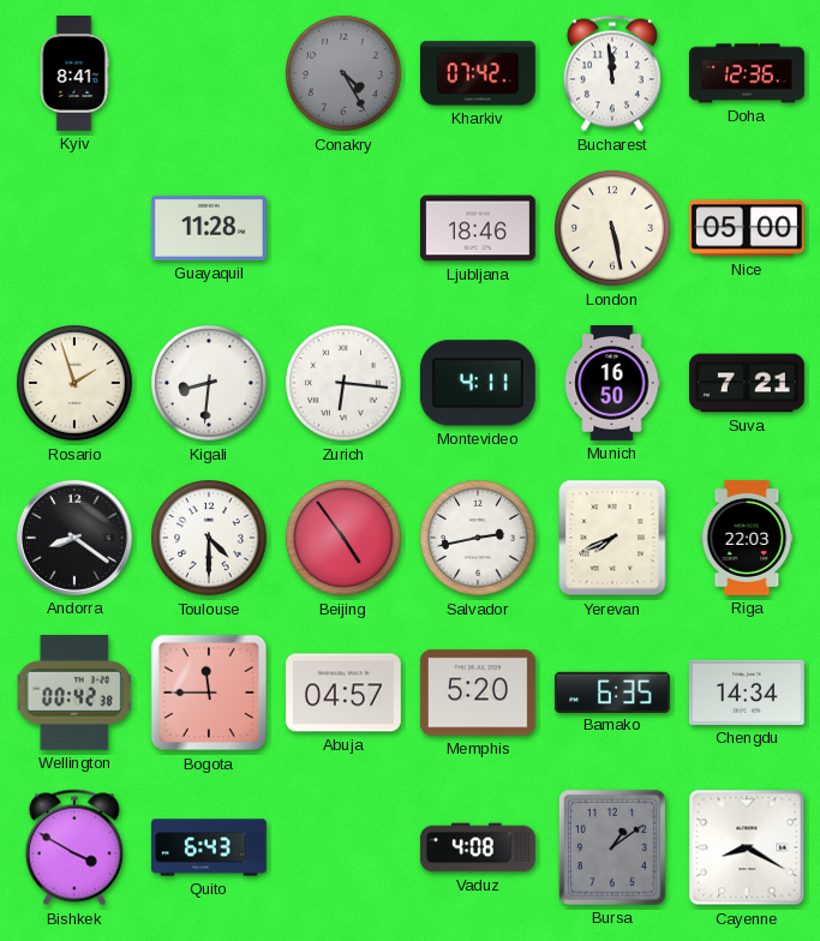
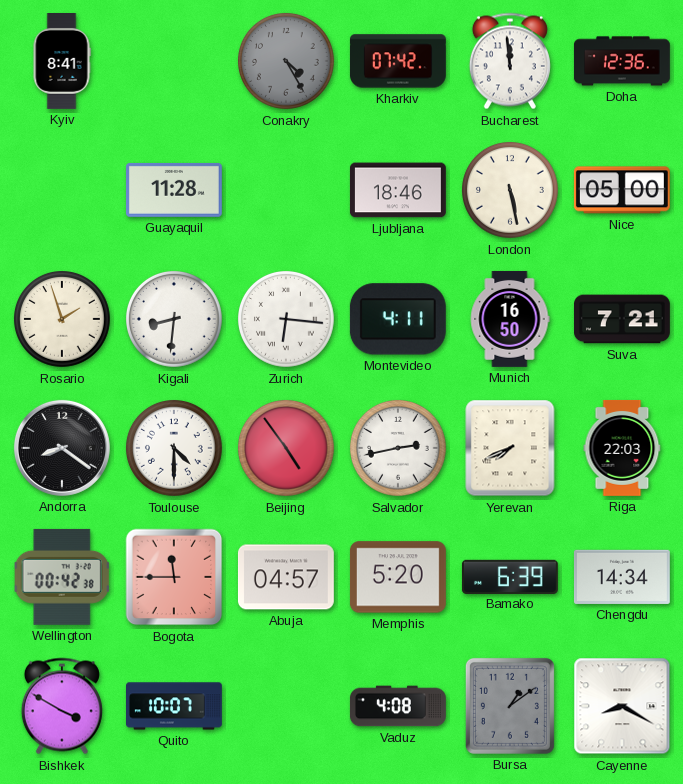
Bamako: 6:35 -> 6:39
Quito: 6:43 -> 10:07
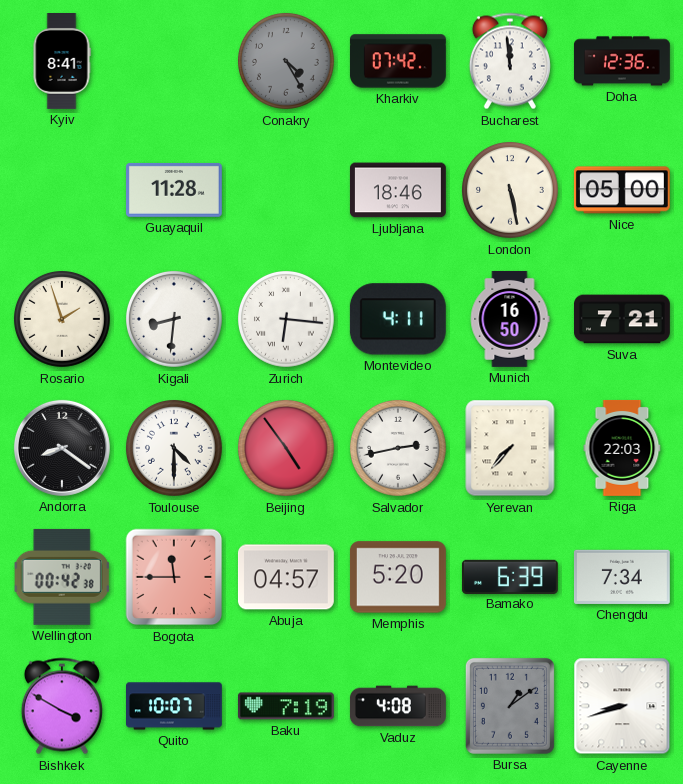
Yerevan: 7:41 -> 7:37
Chengdu: 14:34 -> 7:34
Baku: none -> 7:19
Cayenne: 8:20 -> 8:42
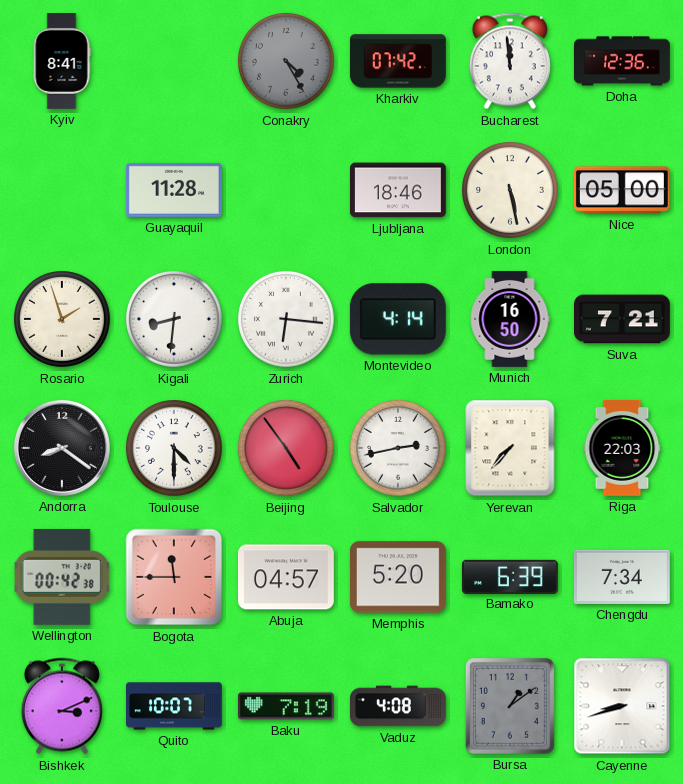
Montevideo: 4:11 -> 4:14
Bishkek: 3:50 -> 3:11
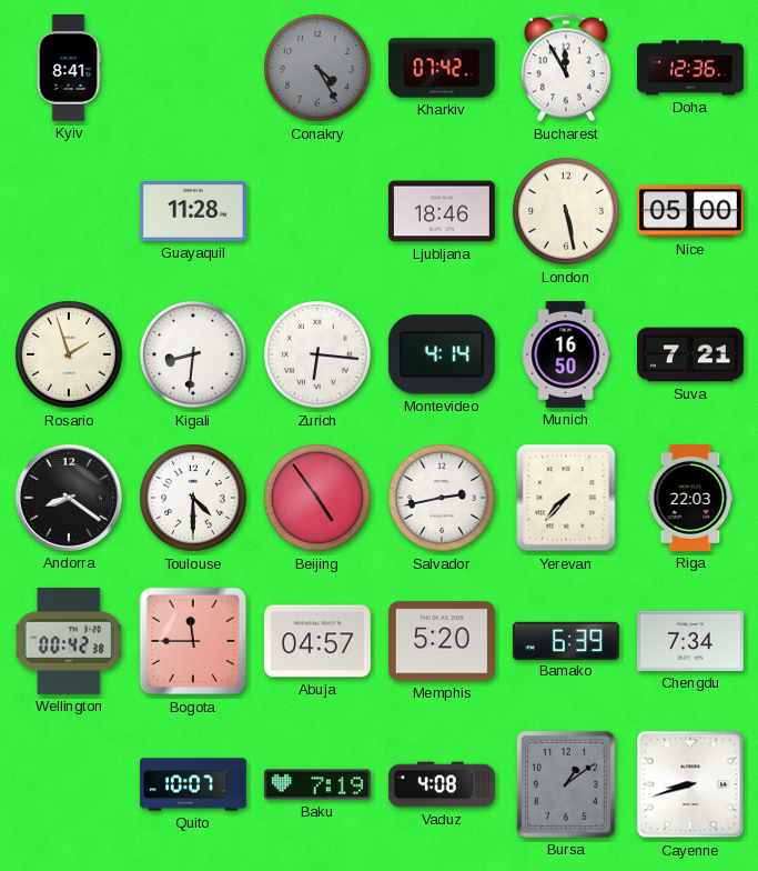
Bucharest: 11:59 -> 11:55
Bishkek: 3:11 -> none
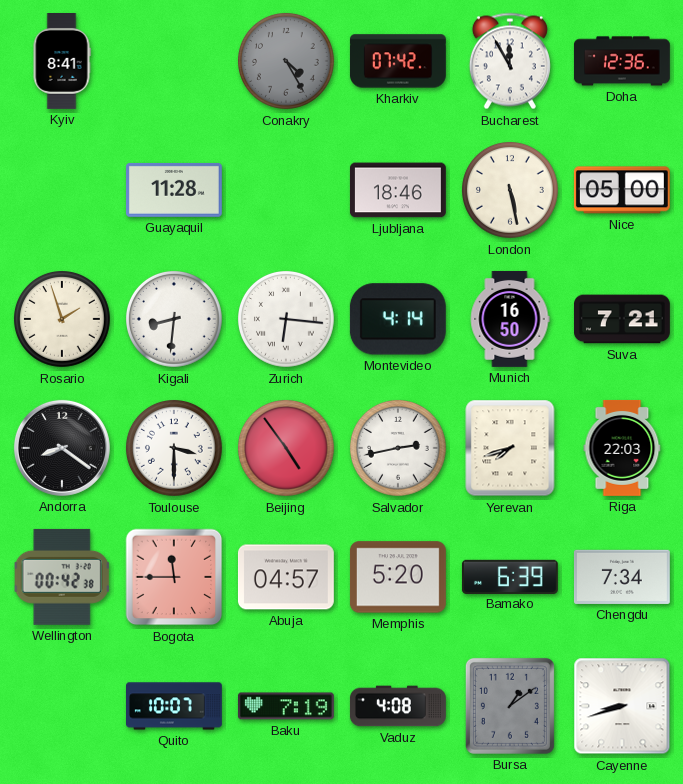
Toulouse: 4:30 -> 3:30
Yerevan: 7:37 -> 7:42
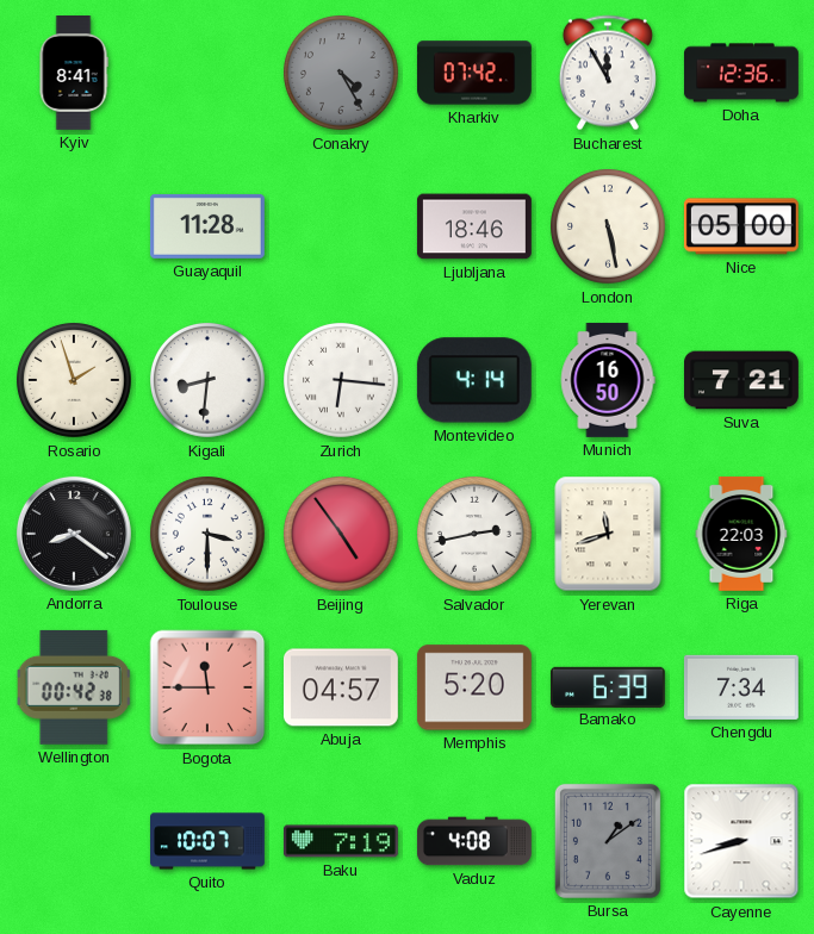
Yerevan: 7:42 -> 11:42
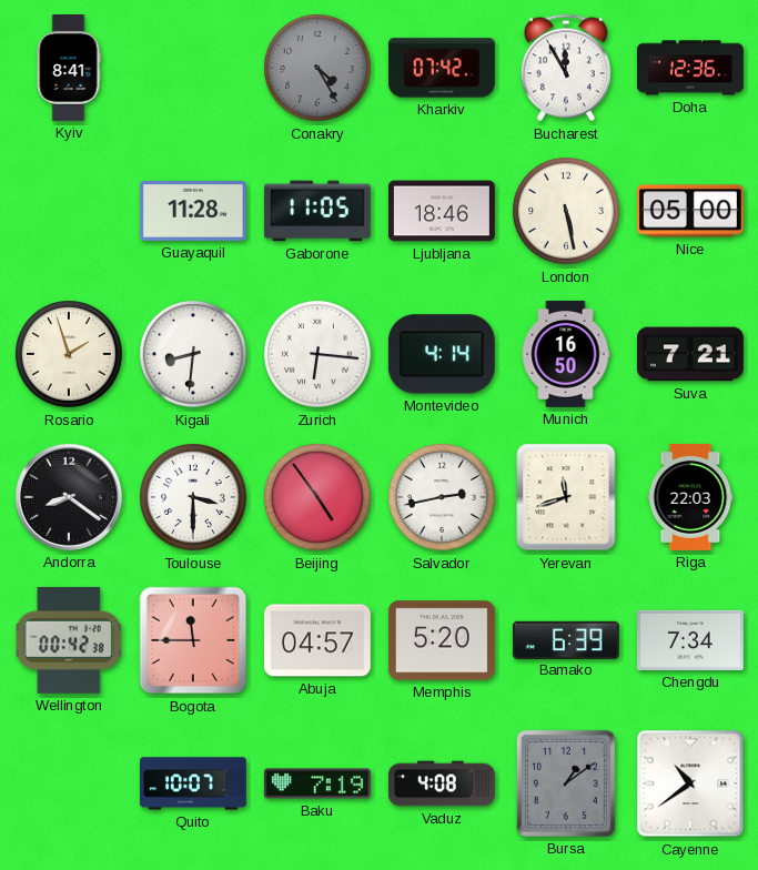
Gaborone: none -> 11:05
Cayenne: 8:42 -> 10:39
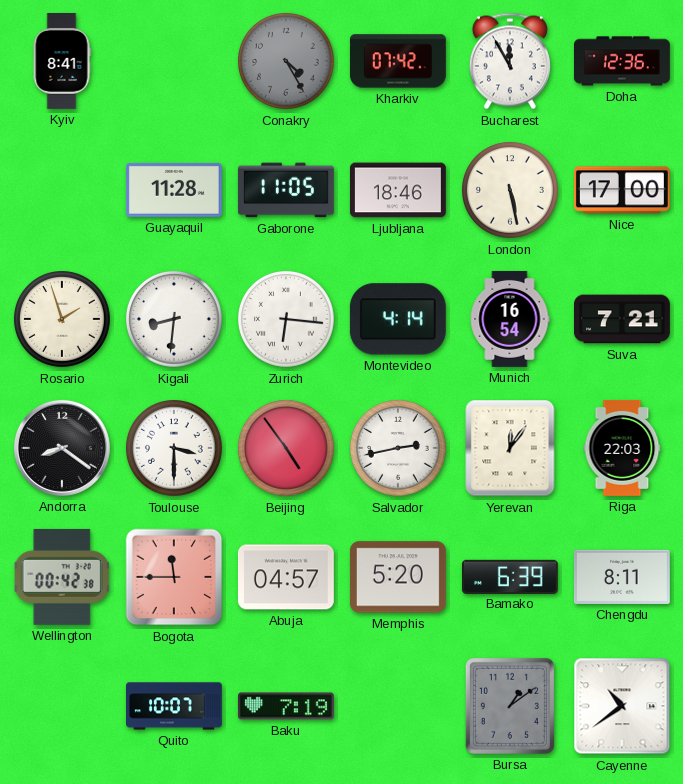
Nice: 05:00 -> 17:00
Munich: 16:50 -> 16:54
Yerevan: 11:42 -> 12:06
Chengdu: 7:34 -> 8:11
Vaduz: 4:08 -> none
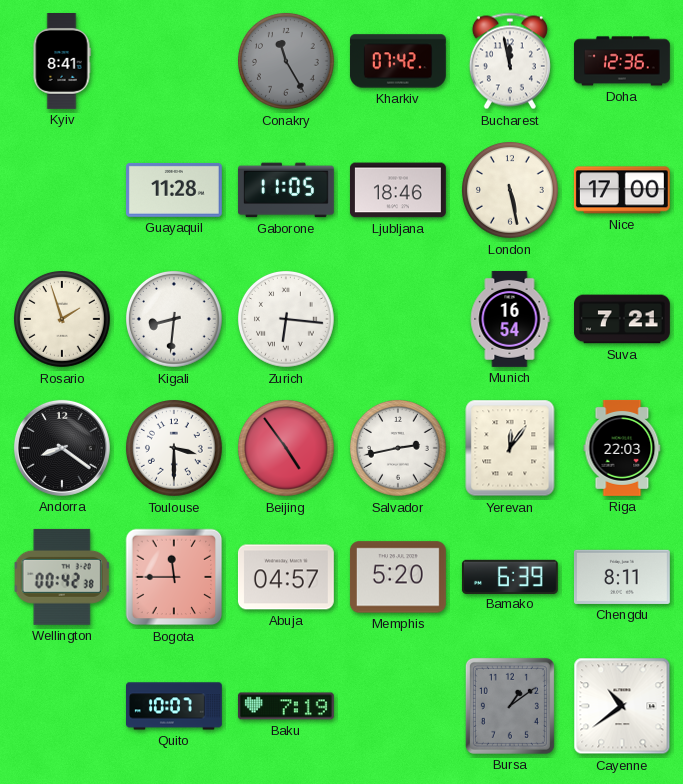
Conakry: 4:25 -> 11:25
Bucharest: 11:55 -> 11:58
Montevideo: 4:14 -> none
